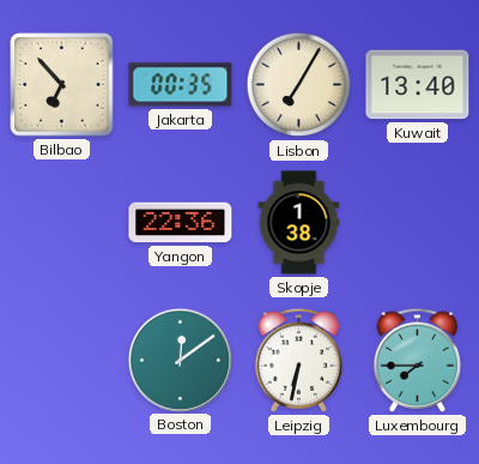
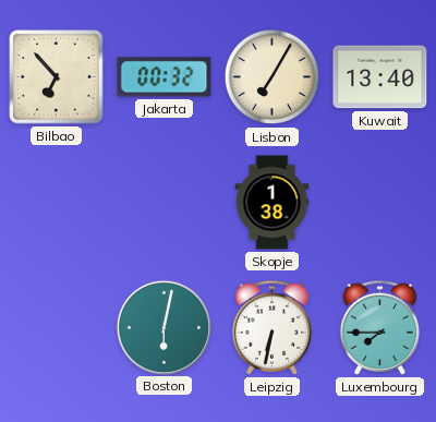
Jakarta: 00:35 -> 00:32
Yangon: 22:36 -> none
Boston: 12:09 -> 6:02
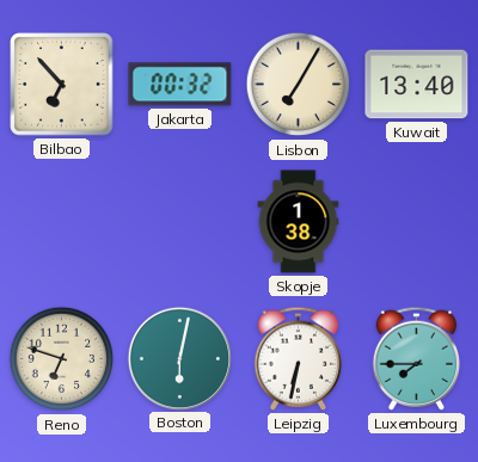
Reno: none -> 6:48
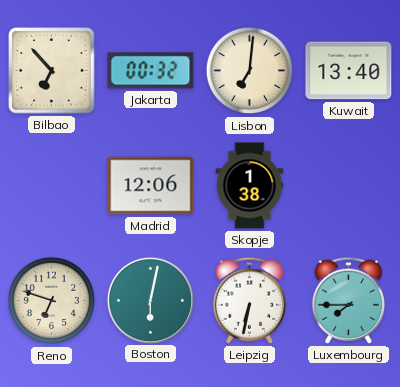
Lisbon: 7:05 -> 7:01
Madrid: none -> 12:06
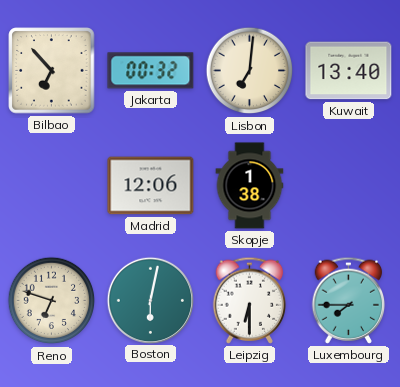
Leipzig: 6:32 -> 6:30
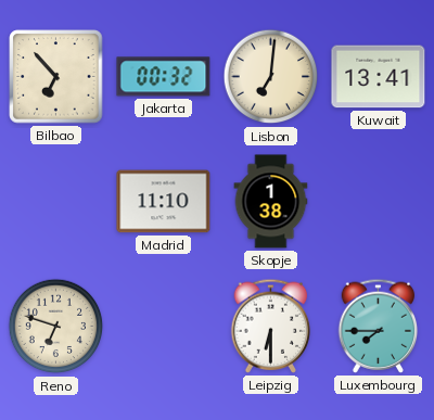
Kuwait: 13:40 -> 13:41
Madrid: 12:06 -> 11:10
Boston: 6:02 -> none
